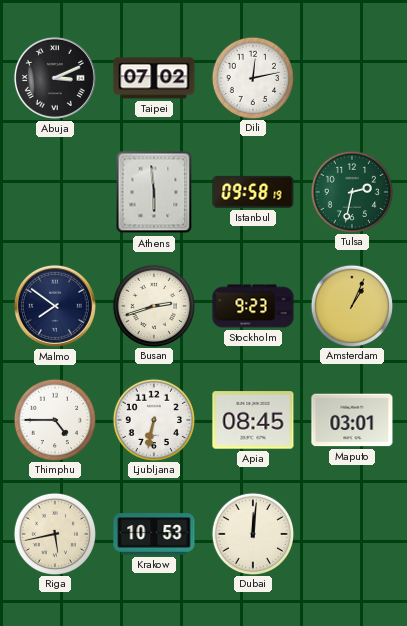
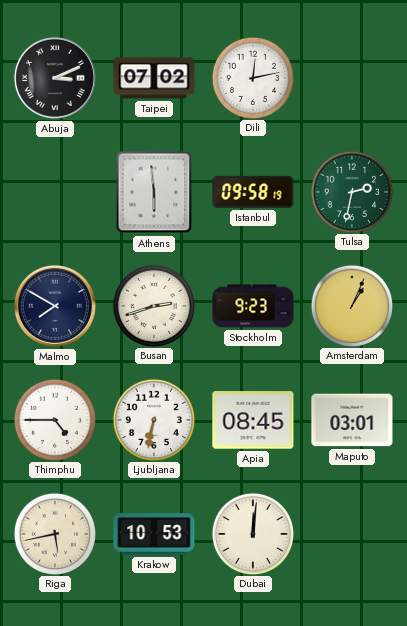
Malmo: 7:51 -> 7:50
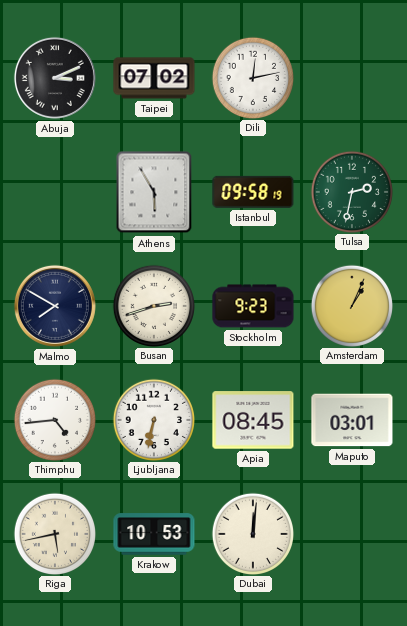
Athens: 5:59 -> 5:55
Thimphu: 4:45 -> 4:44
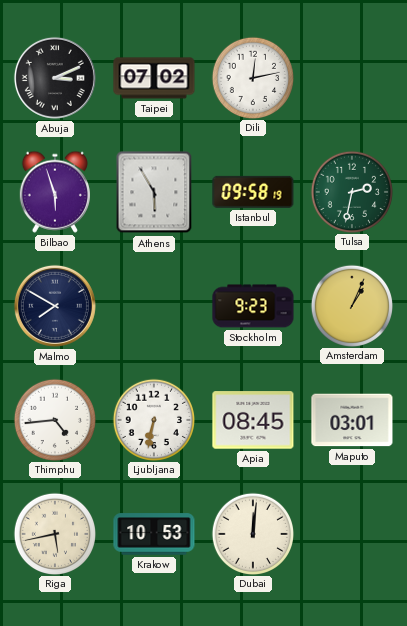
Bilbao: none -> 5:57
Busan: 2:42 -> none
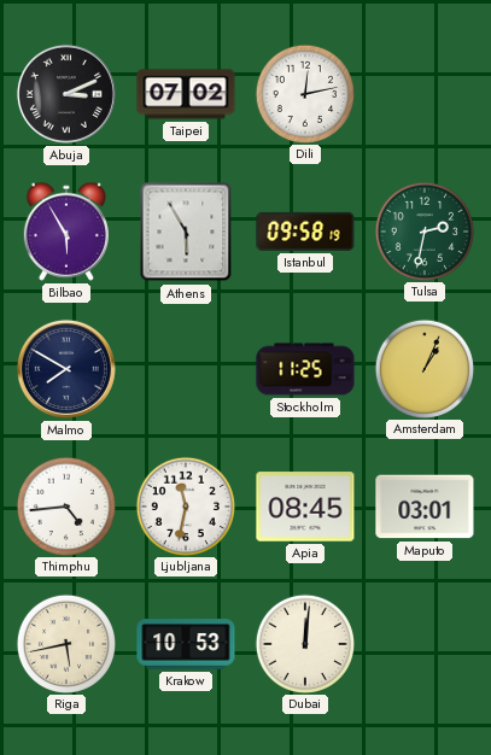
Bilbao: 5:57 -> 5:55
Stockholm: 9:23 -> 11:25
Ljubljana: 6:32 -> 11:32
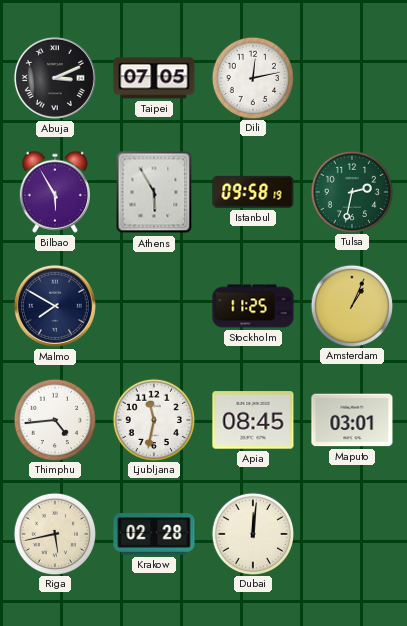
Taipei: 07:02 -> 07:05
Krakow: 10:53 -> 02:28
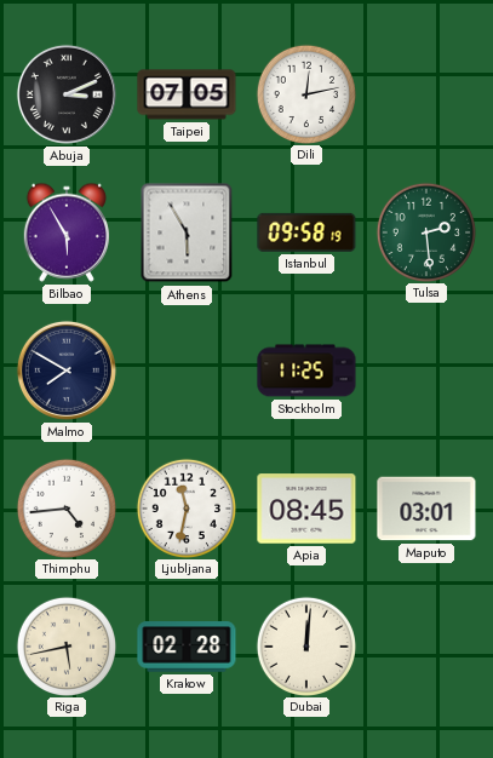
Tulsa: 2:32 -> 2:29
Amsterdam: 1:04 -> none
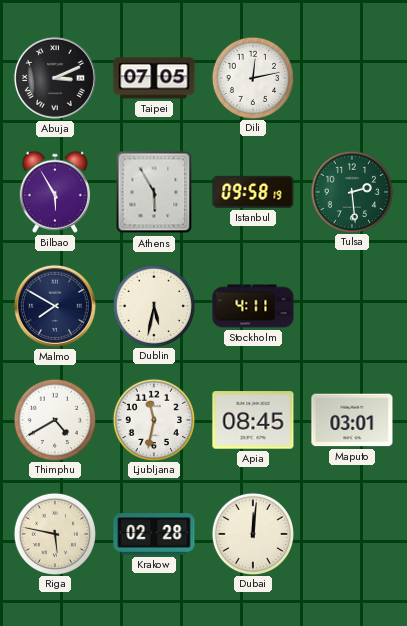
Dublin: none -> 5:32
Stockholm: 11:25 -> 4:11
Thimphu: 4:44 -> 4:40
Riga: 5:43 -> 5:47
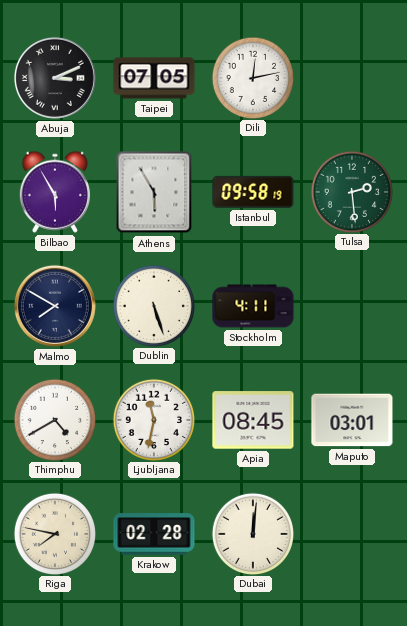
Dublin: 5:32 -> 5:27
Riga: 5:47 -> 7:47
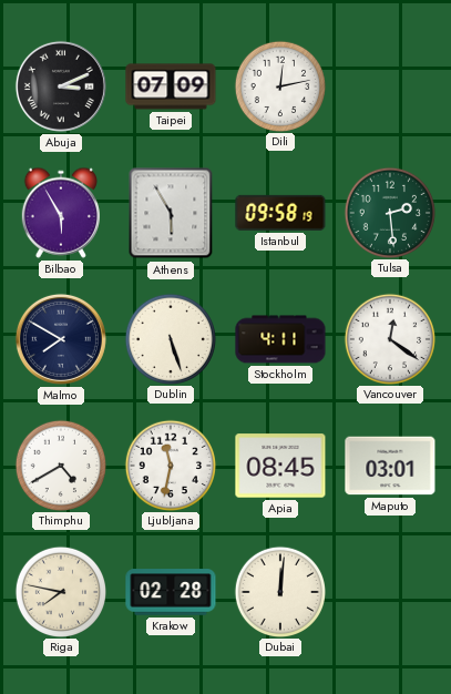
Taipei: 07:05 -> 07:09
Vancouver: none -> 12:21
